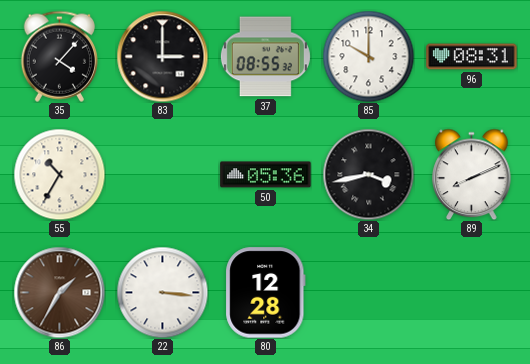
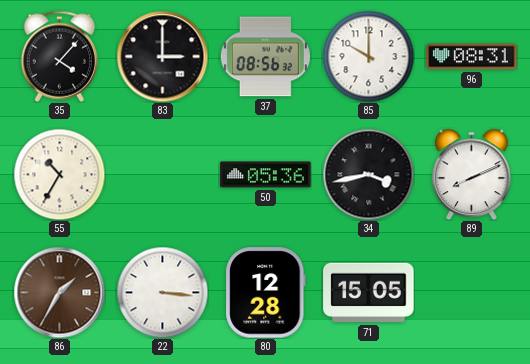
37: 08:55 -> 08:56
71: none -> 15:05
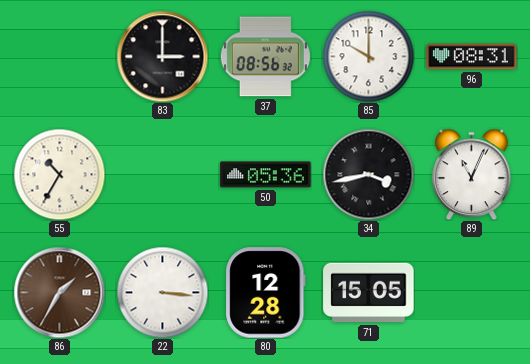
35: 4:07 -> none
89: 8:11 -> 11:04
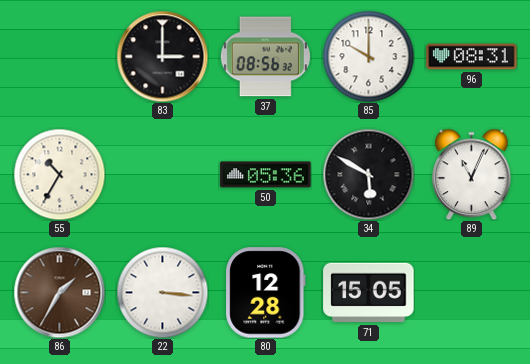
34: 3:43 -> 5:50
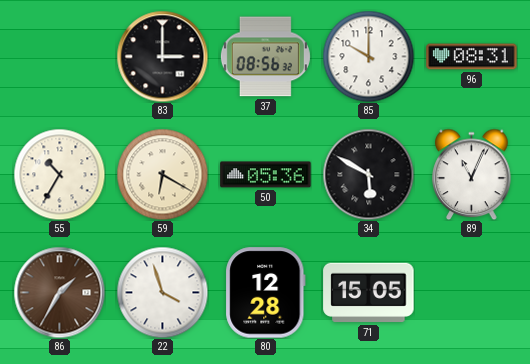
59: none -> 6:20
22: 3:16 -> 3:57
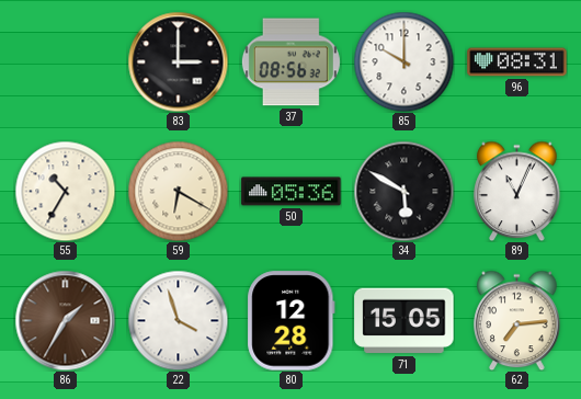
62: none -> 7:14
